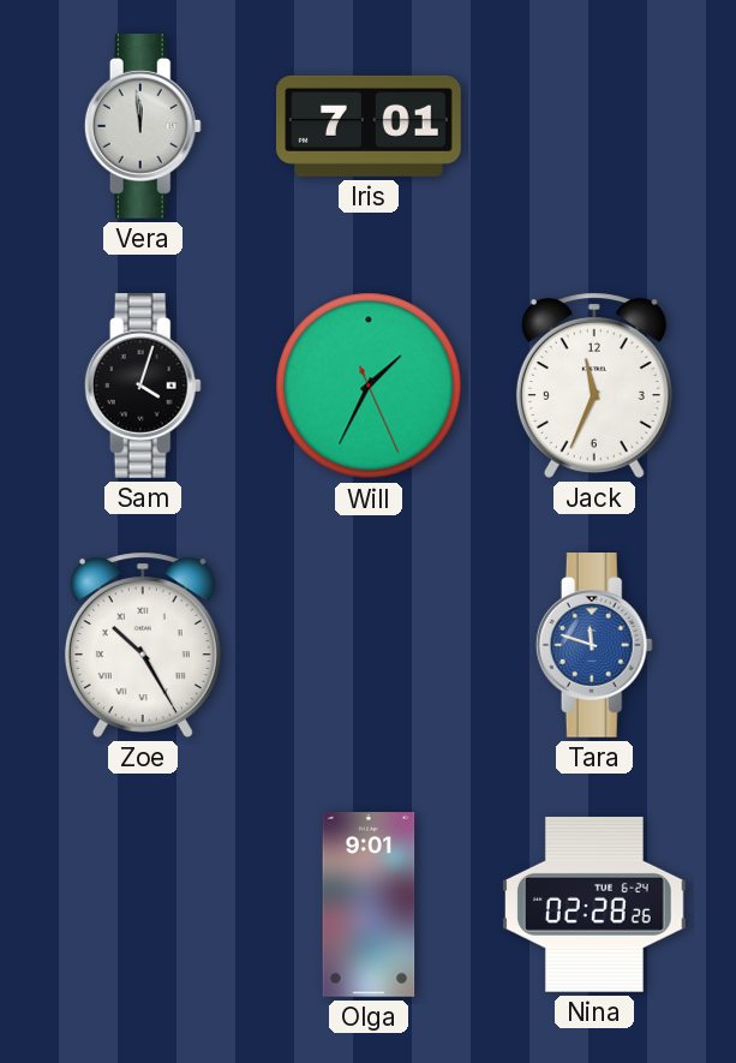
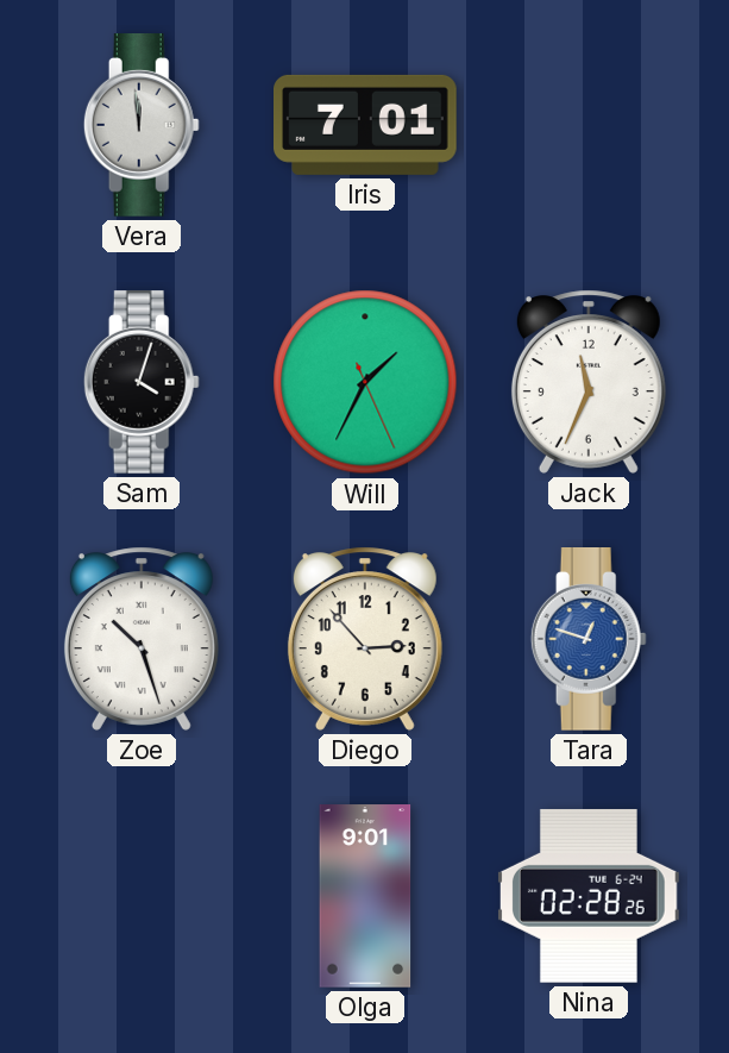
Zoe: 10:25 -> 10:27
Diego: none -> 2:53
Tara: 11:48 -> 12:48
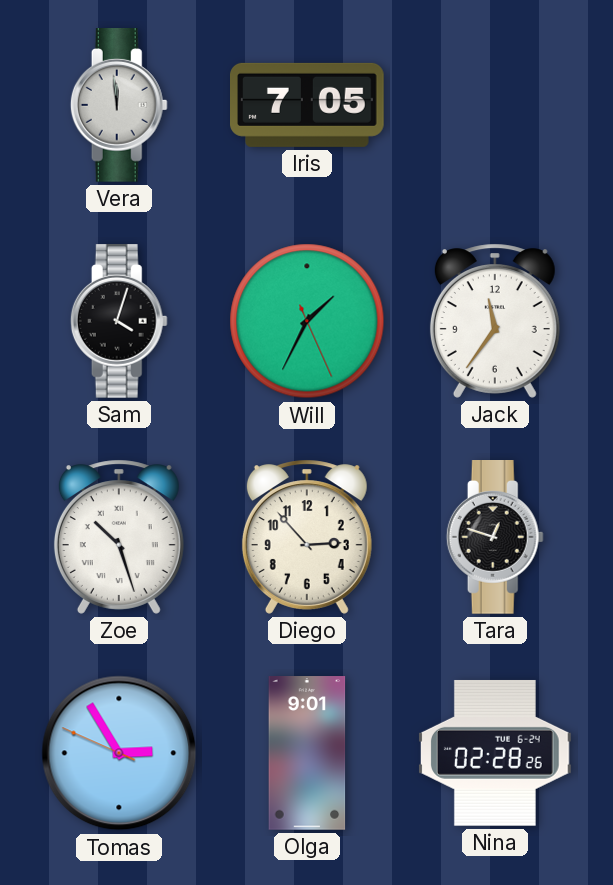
Iris: 7:01 -> 7:05
Jack: 11:34 -> 11:36
Tara dial: blue -> black
Tomas: none -> 2:54
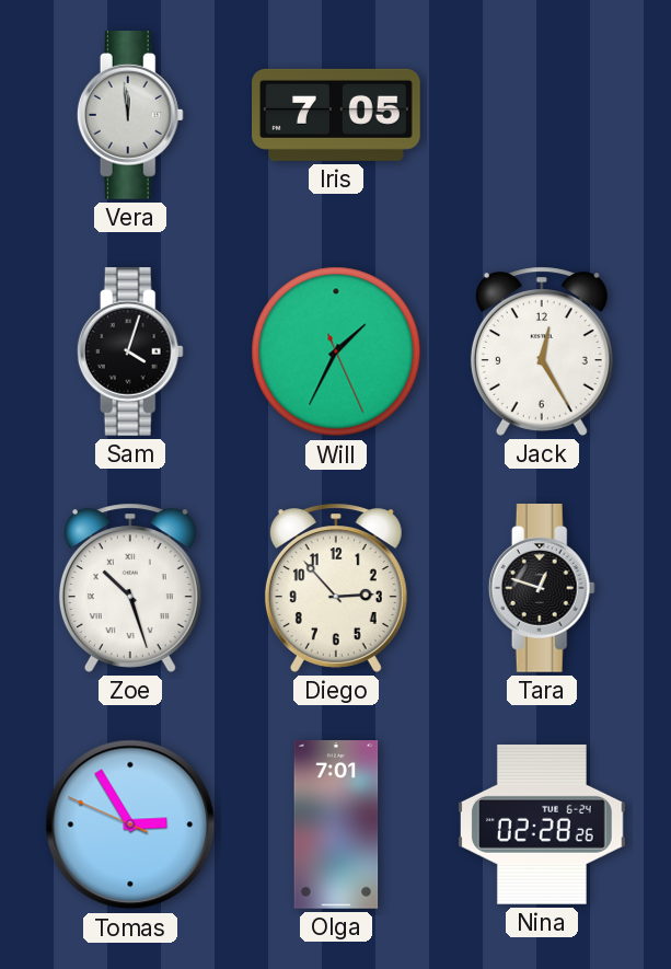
Jack: 11:36 -> 12:25
Olga: 9:01 -> 7:01
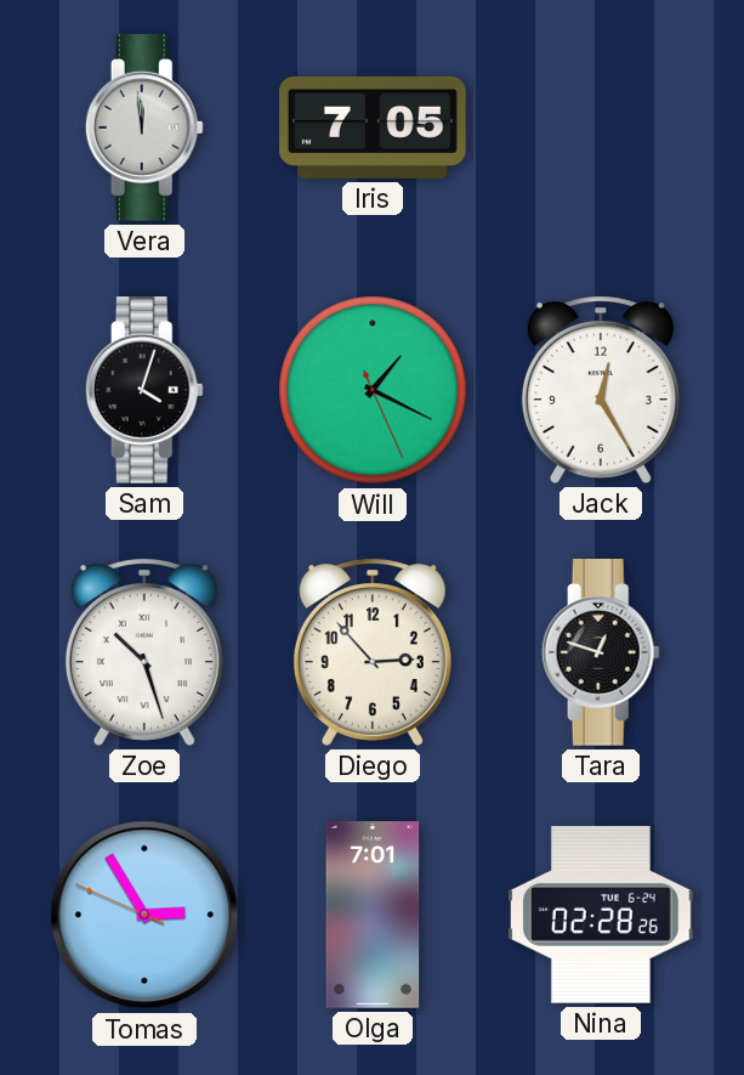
Will: 1:34 -> 1:19
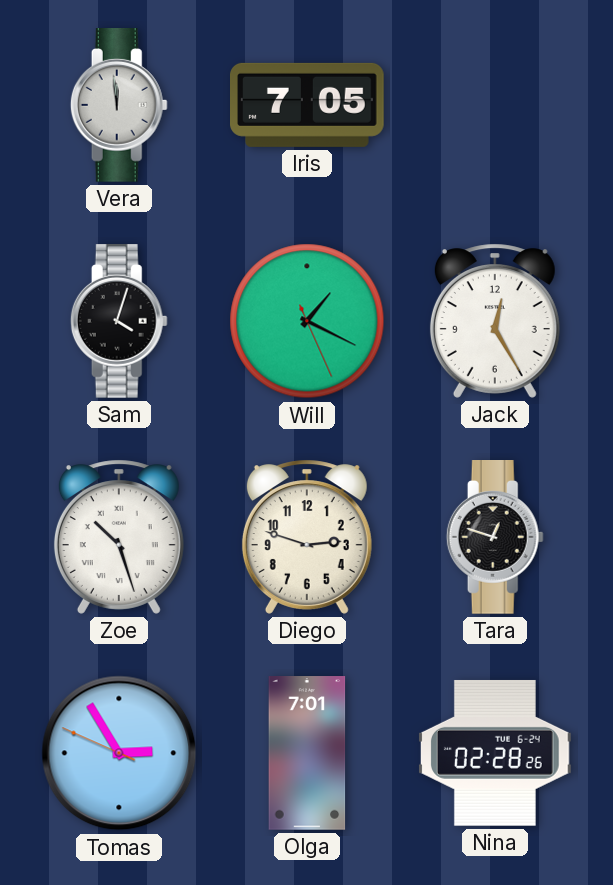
Diego: 2:53 -> 2:48
